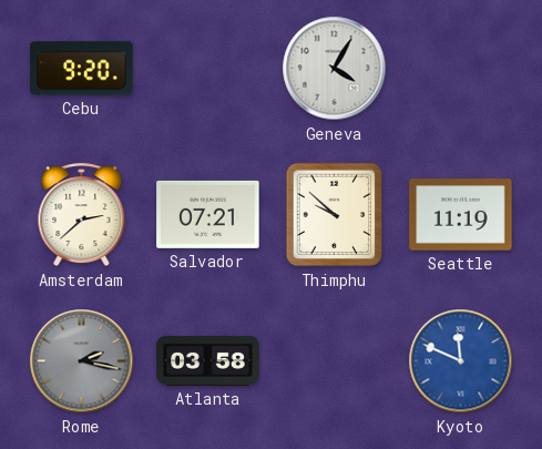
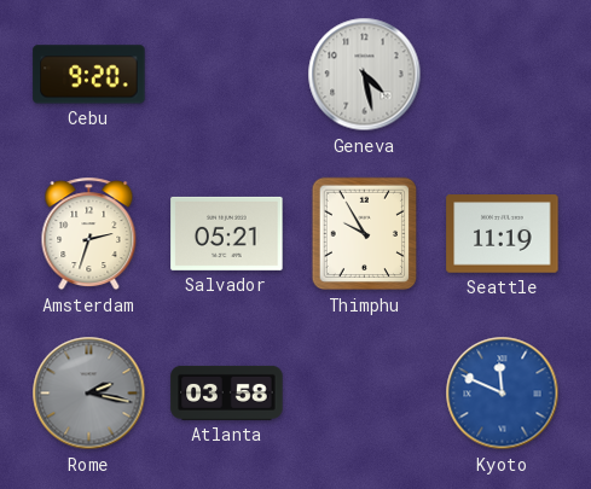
Geneva: 4:05 -> 4:28
Amsterdam: 2:38 -> 2:33
Salvador: 07:21 -> 05:21
Thimphu: 9:52 -> 9:55
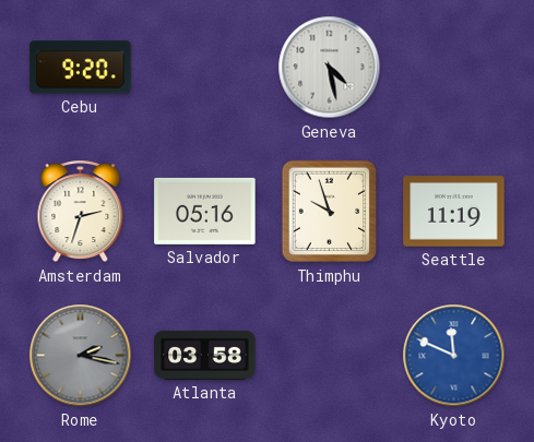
Salvador: 05:21 -> 05:16
Thimphu: 9:55 -> 9:57
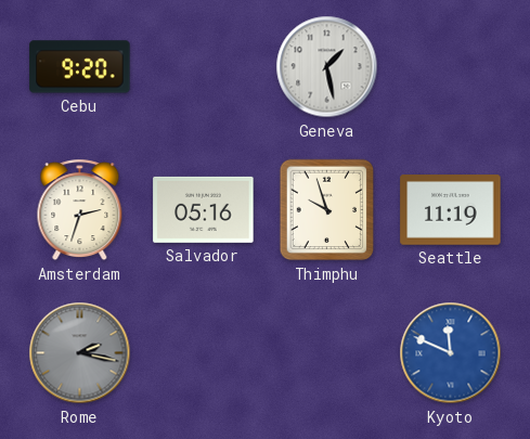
Geneva: 4:28 -> 1:28
Atlanta: 03:58 -> none
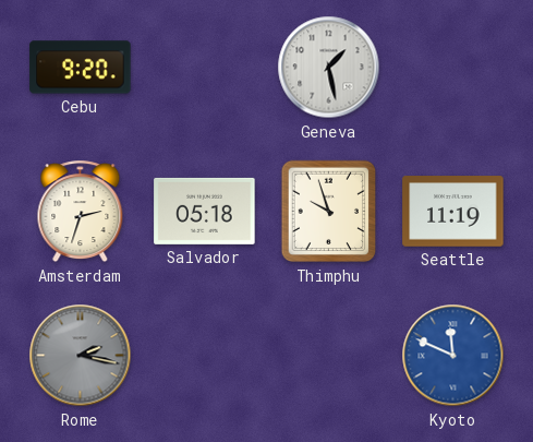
Salvador: 05:16 -> 05:18
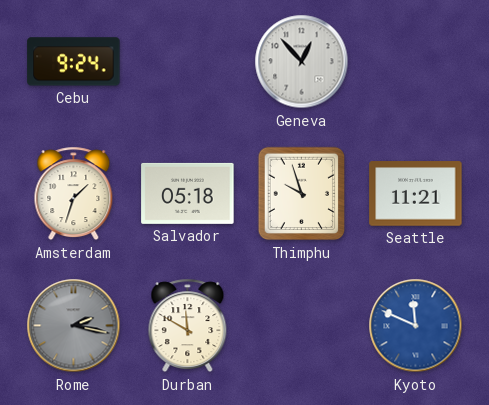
Cebu: 9:20 -> 9:24
Geneva: 1:28 -> 12:53
Amsterdam: 2:33 -> 1:33
Seattle: 11:19 -> 11:21
Durban: none -> 11:50
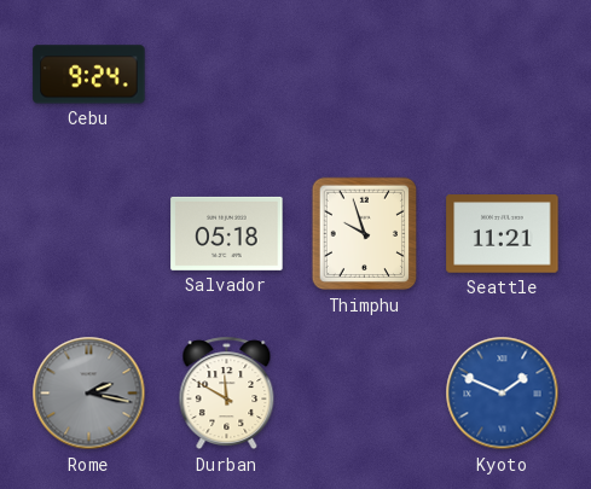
Geneva: 12:53 -> none
Amsterdam: 1:33 -> none
Kyoto: 11:49 -> 1:49
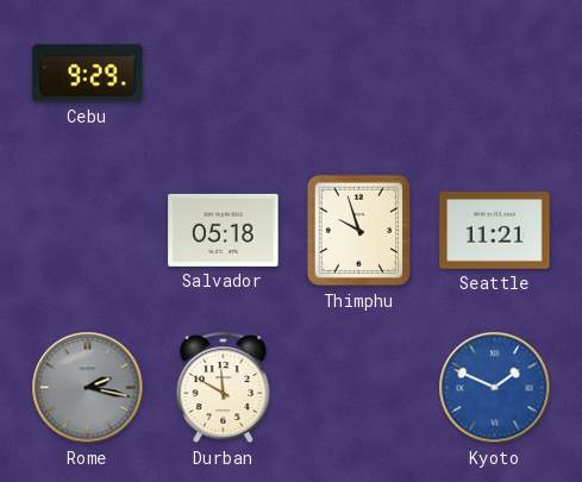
Cebu: 9:24 -> 9:29
